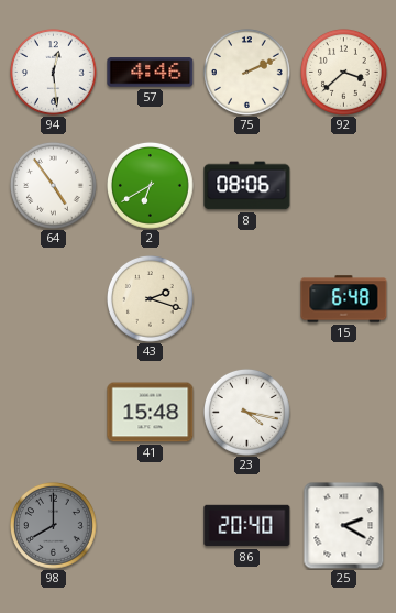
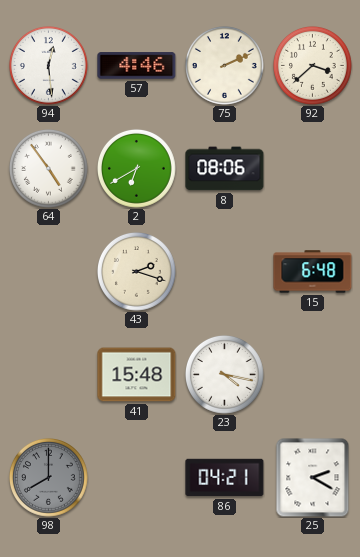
86: 20:40 -> 04:21
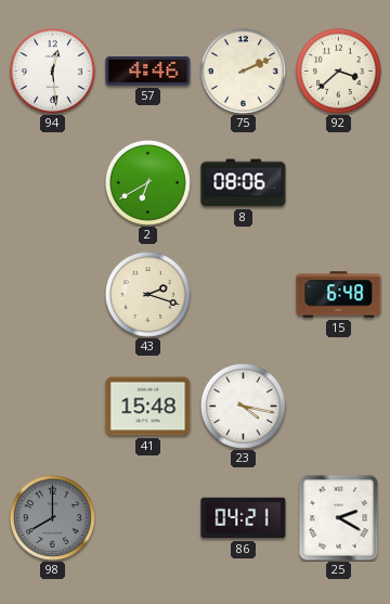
64: 4:54 -> none
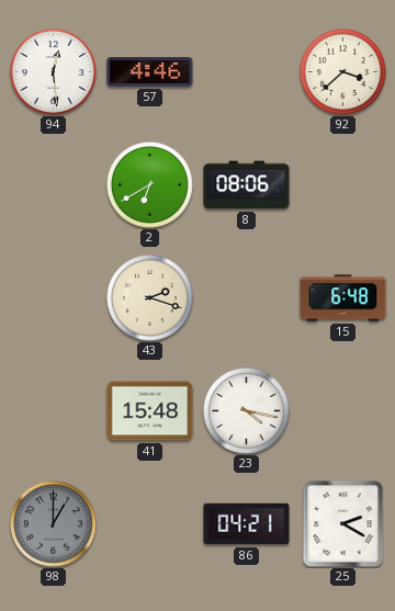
75: 2:11 -> none
98: 8:00 -> 1:00
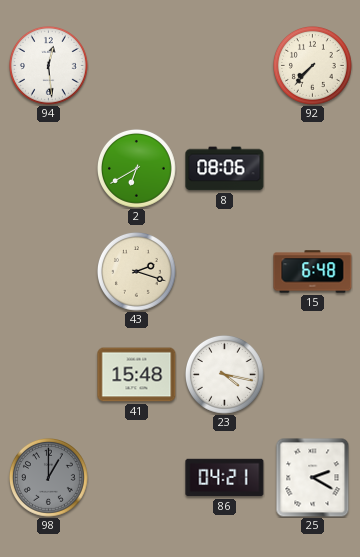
57: 4:46 -> none
92: 3:38 -> 7:37
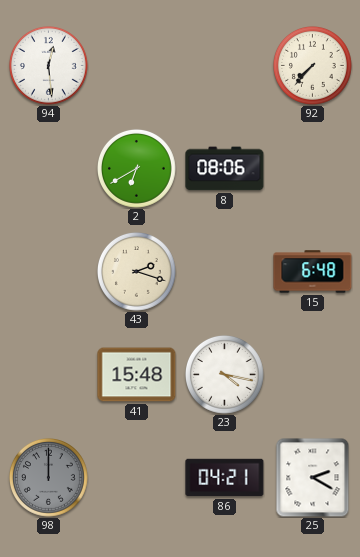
98: 1:00 -> 12:00
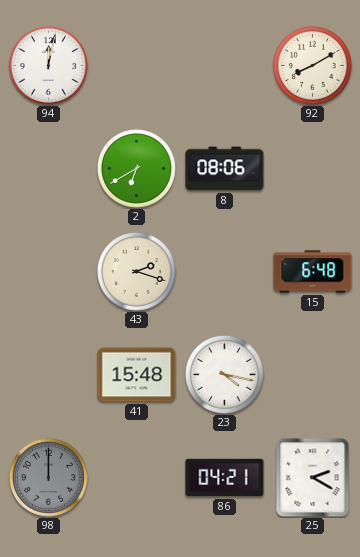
94: 12:29 -> 12:02
92: 7:37 -> 8:10
